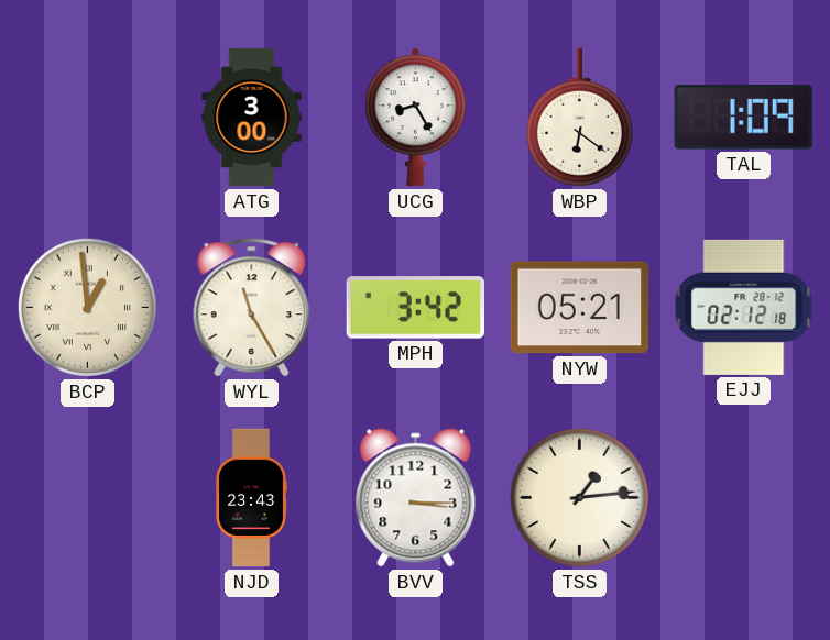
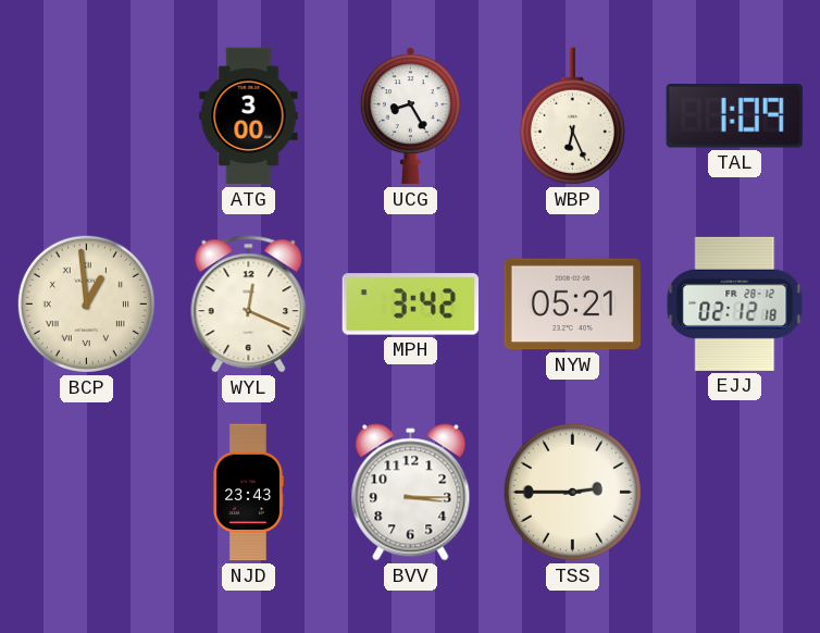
WBP: 6:21 -> 6:26
WYL: 11:25 -> 12:19
TSS: 1:14 -> 2:45
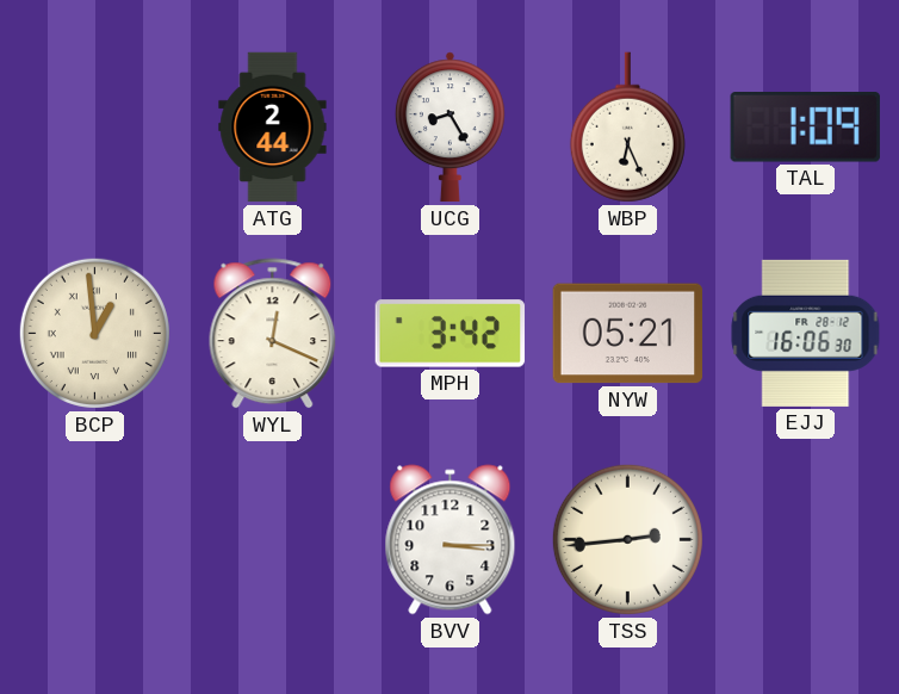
ATG: 3:00 -> 2:44
EJJ: 02:12 -> 16:06
NJD: 23:43 -> none
TSS: 2:45 -> 2:44
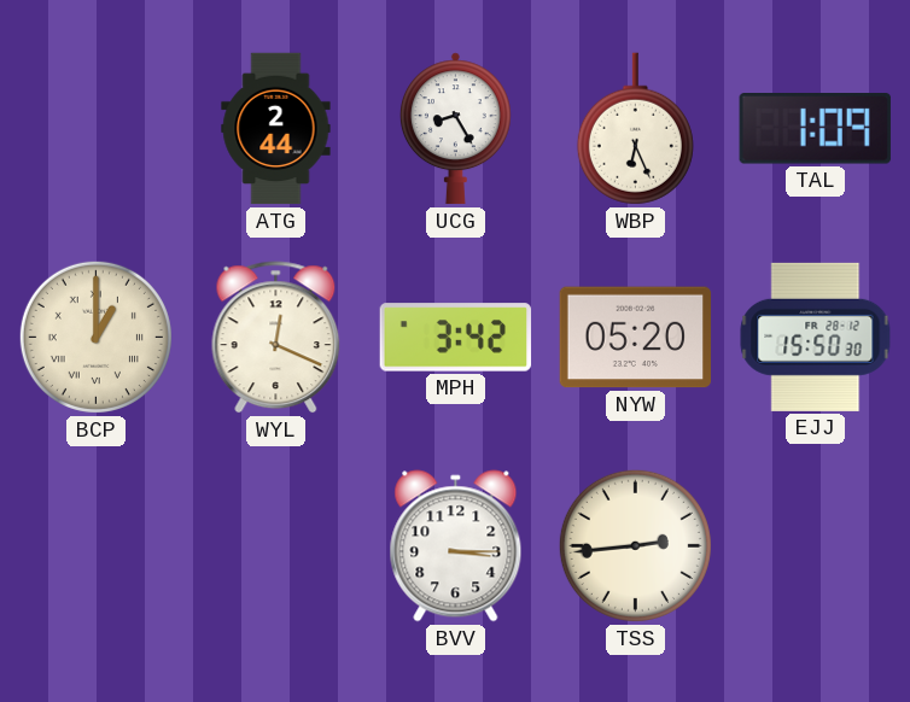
BCP: 12:59 -> 1:00
NYW: 05:21 -> 05:20
EJJ: 16:06 -> 15:50
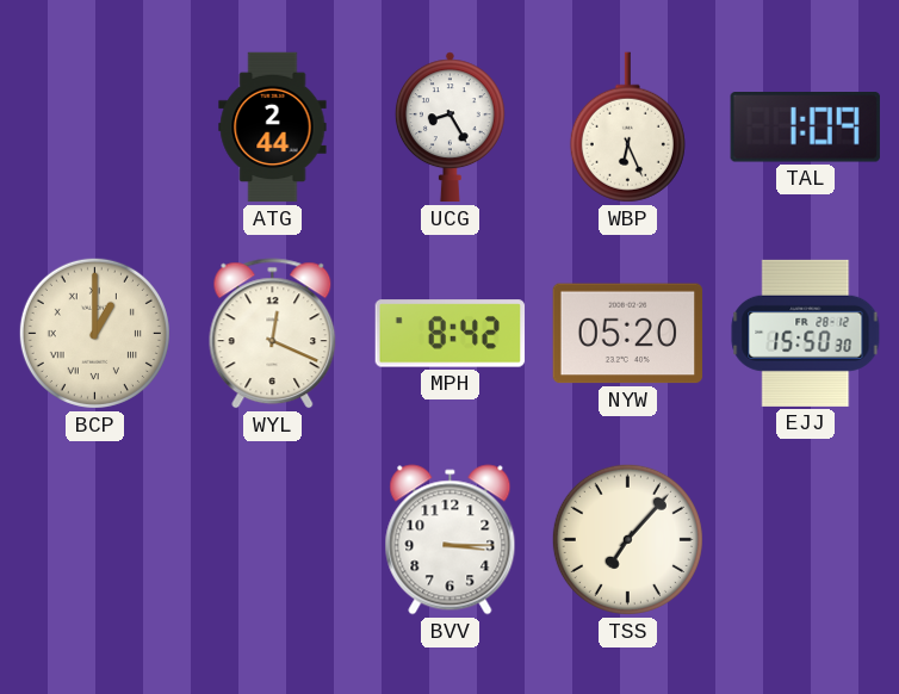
MPH: 3:42 -> 8:42
TSS: 2:44 -> 7:07
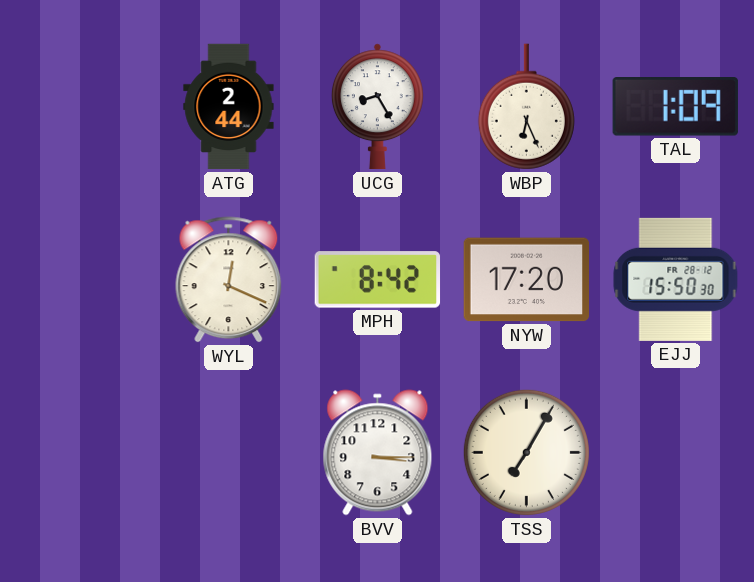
BCP: 1:00 -> none
NYW: 05:20 -> 17:20
TSS: 7:07 -> 7:05
